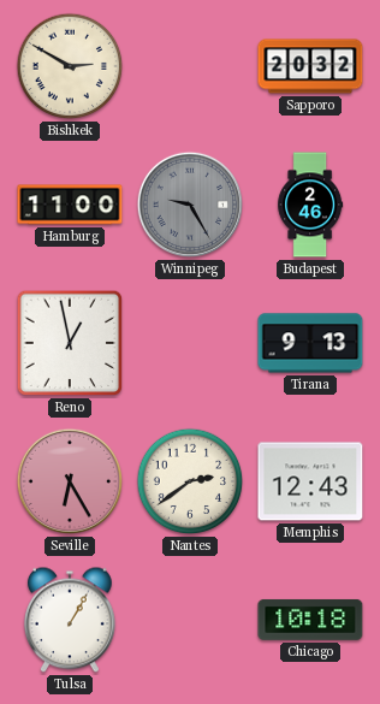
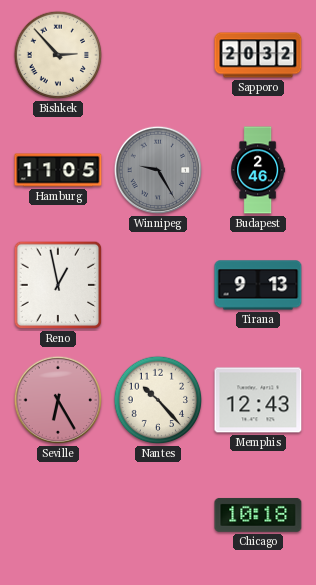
Bishkek: 2:50 -> 2:53
Hamburg: 11:00 -> 11:05
Nantes: 2:39 -> 10:23
Tulsa: 1:05 -> none
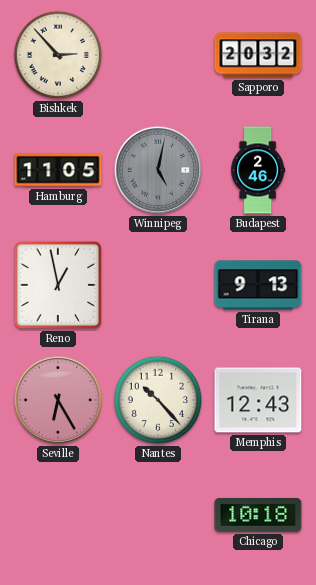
Winnipeg: 9:25 -> 5:02
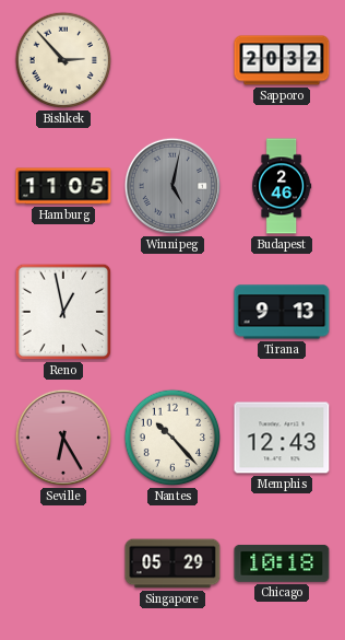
Singapore: none -> 05:29
